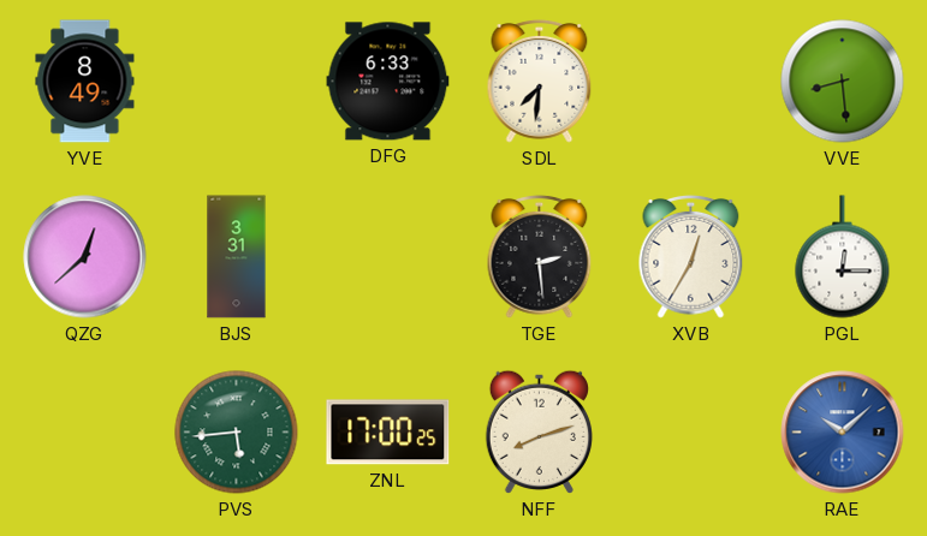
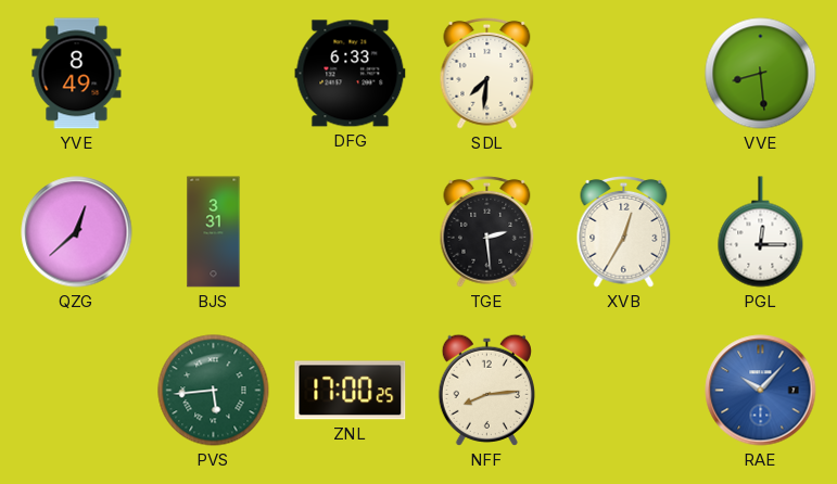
NFF: 8:12 -> 8:14
RAE: 10:08 -> 10:07
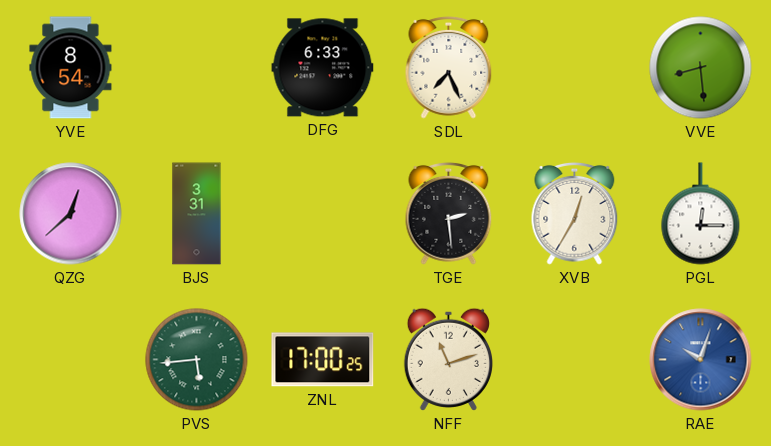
YVE: 8:49 -> 8:54
SDL: 7:31 -> 7:26
NFF: 8:14 -> 11:12
RAE: 10:07 -> 10:03
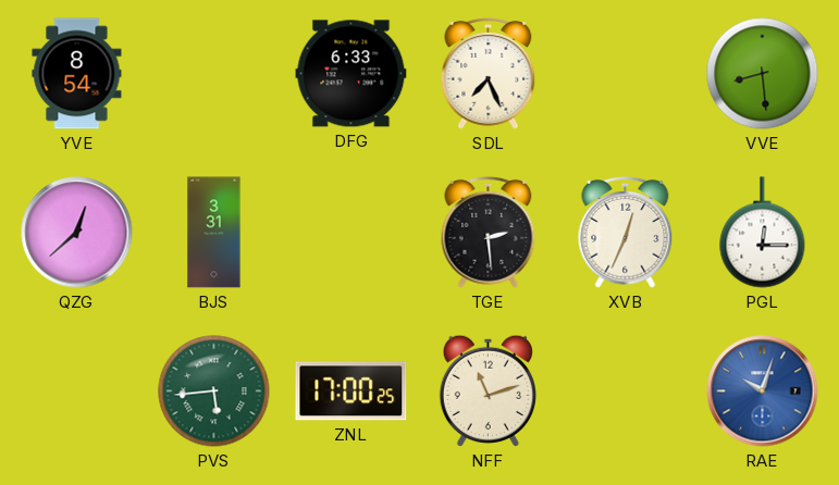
XVB: 12:35 -> 12:34
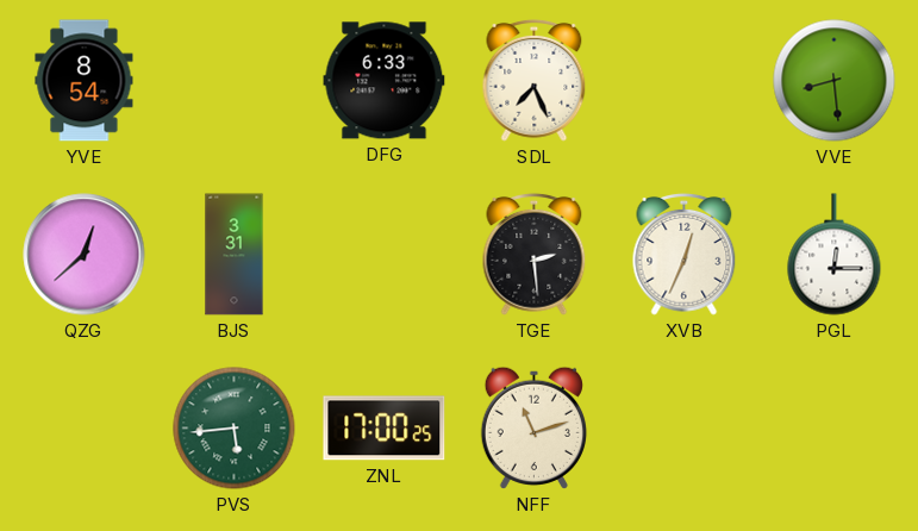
RAE: 10:03 -> none
